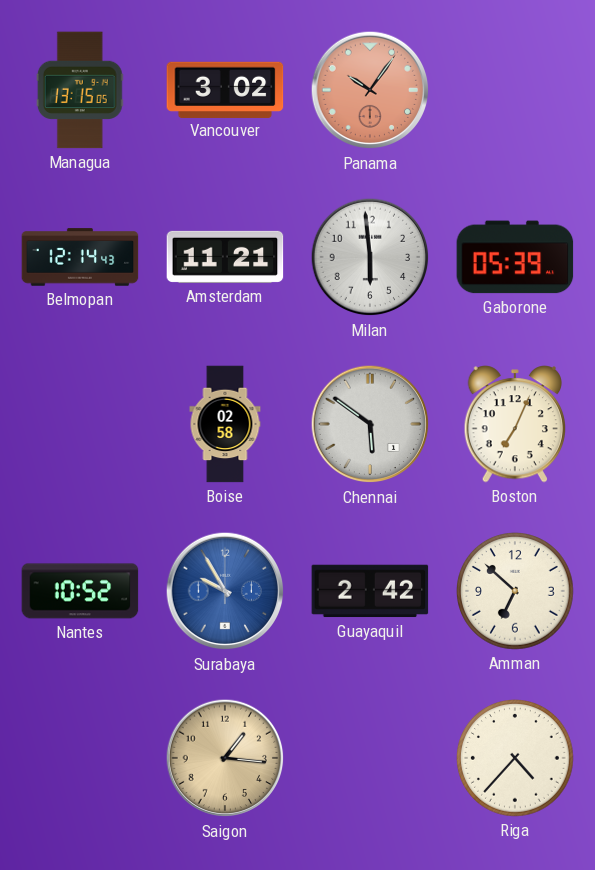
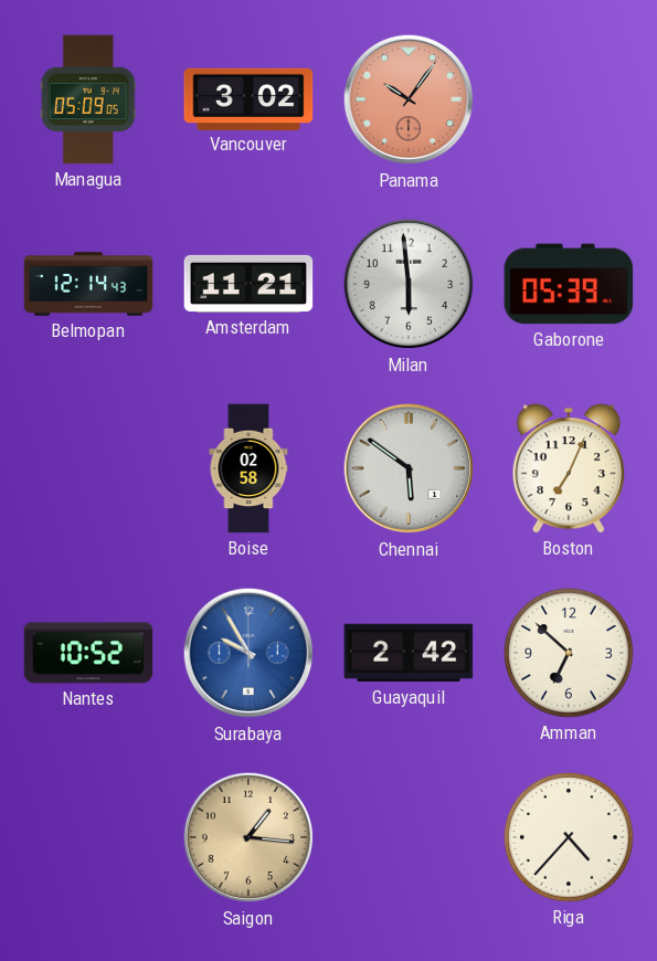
Managua: 13:15 -> 05:09
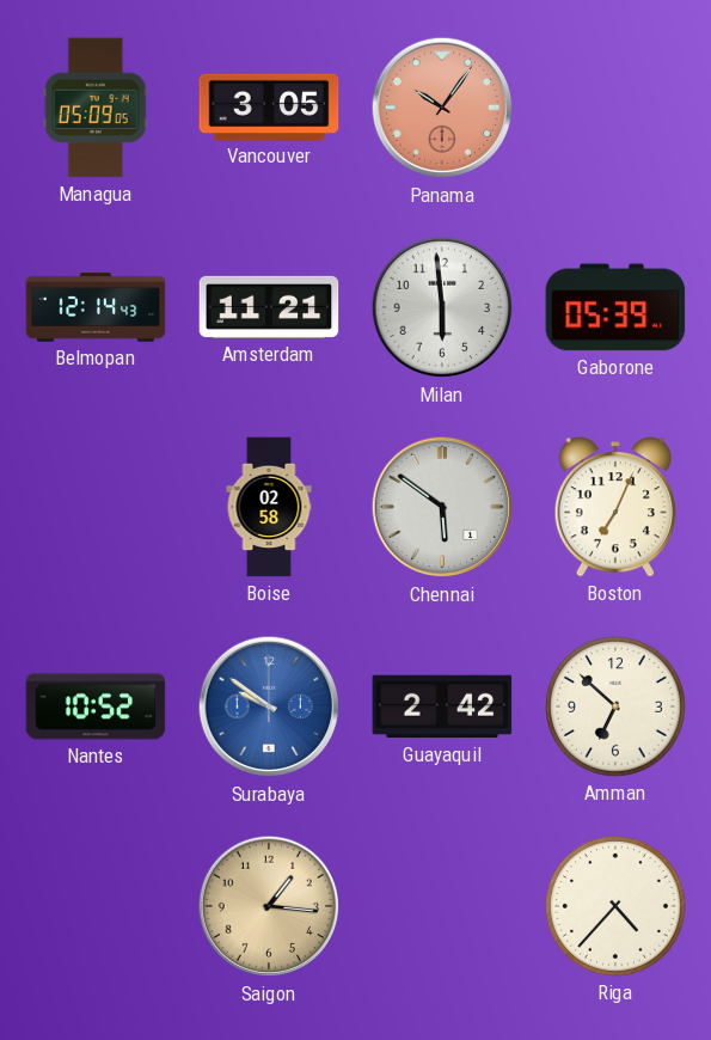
Vancouver: 3:02 -> 3:05
Surabaya: 9:55 -> 9:51
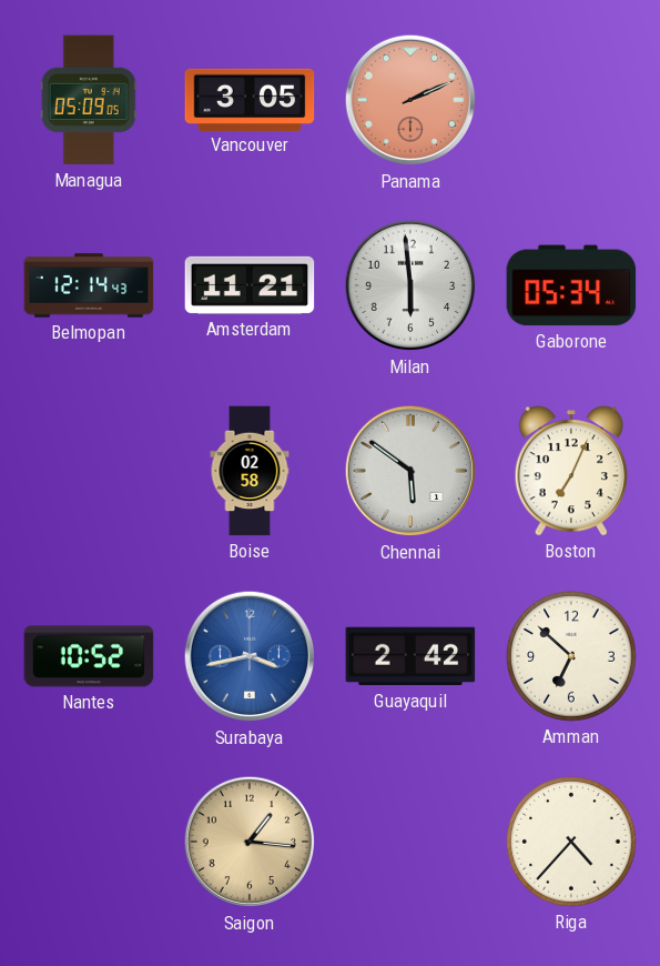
Panama: 10:06 -> 2:11
Gaborone: 05:39 -> 05:34
Surabaya: 9:51 -> 3:43
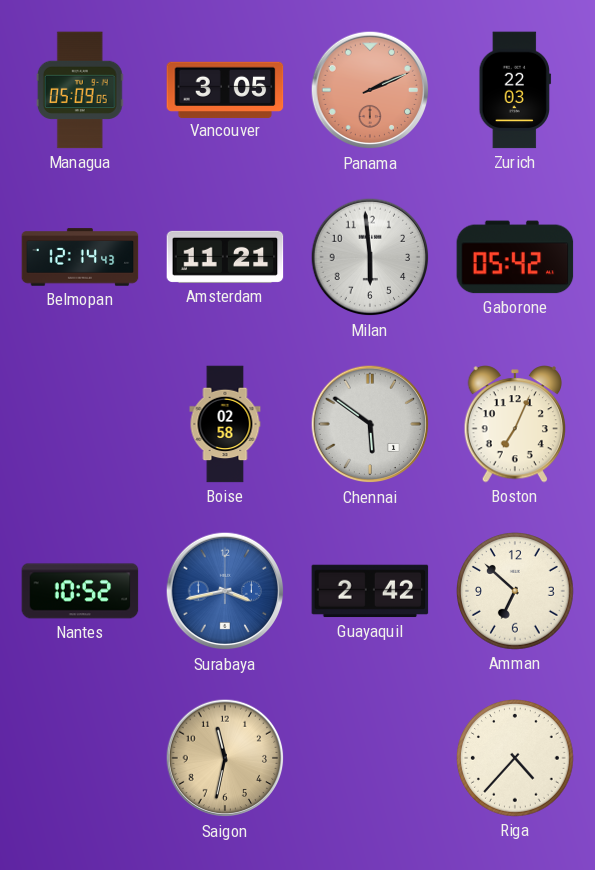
Zurich: none -> 22:03
Gaborone: 05:34 -> 05:42
Saigon: 1:16 -> 11:32
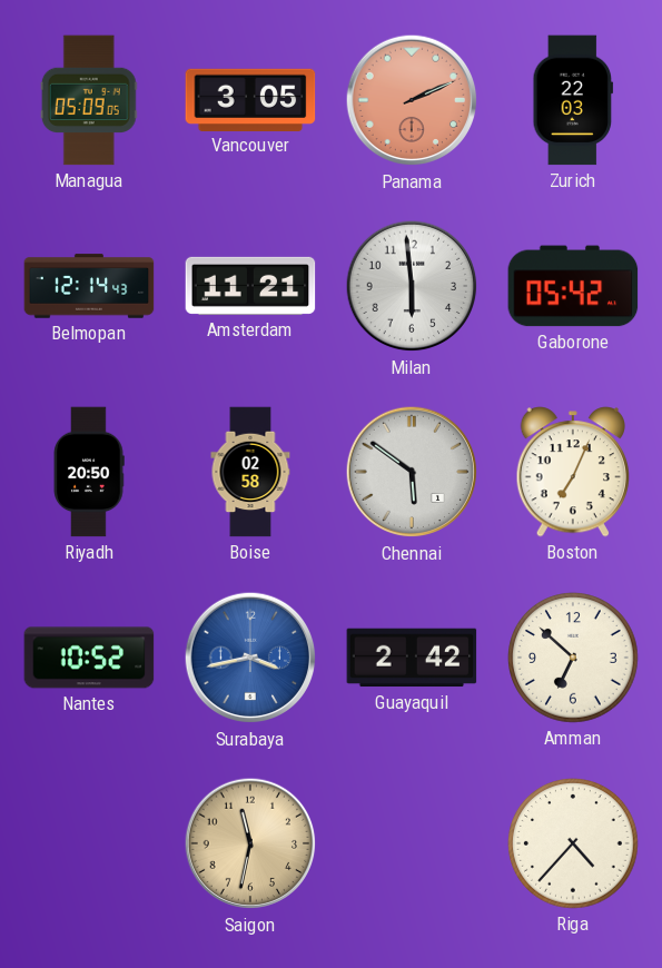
Riyadh: none -> 20:50
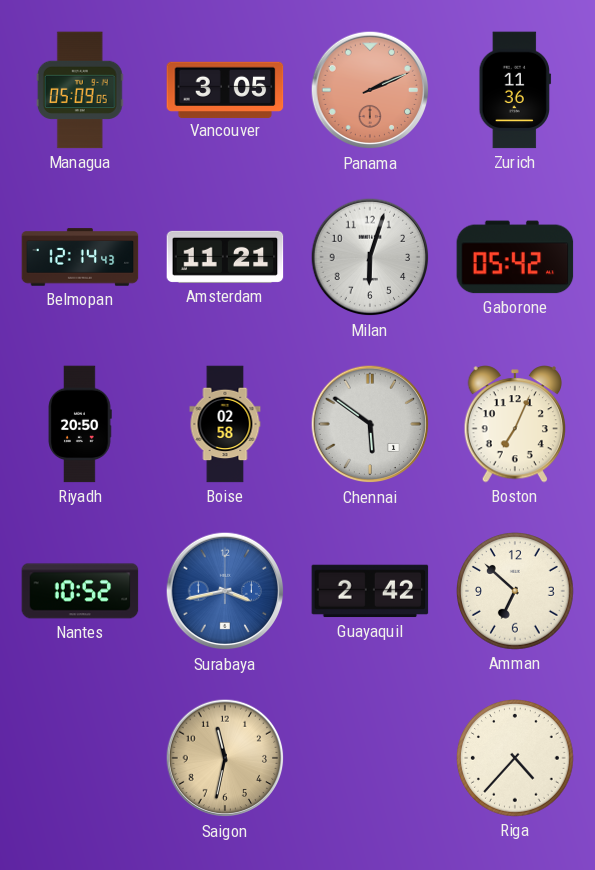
Zurich: 22:03 -> 11:36
Milan: 5:59 -> 6:03
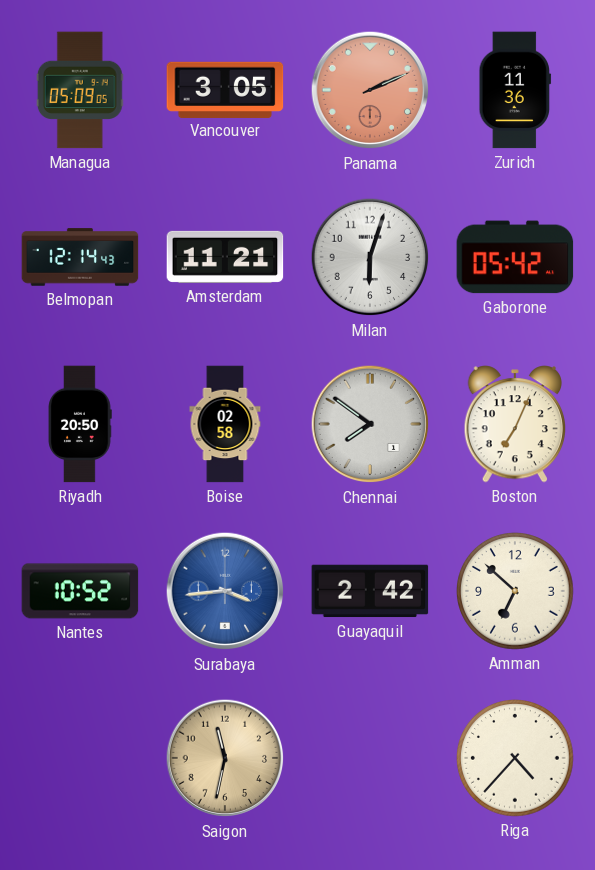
Chennai: 5:51 -> 7:51
Surabaya: 3:43 -> 3:44
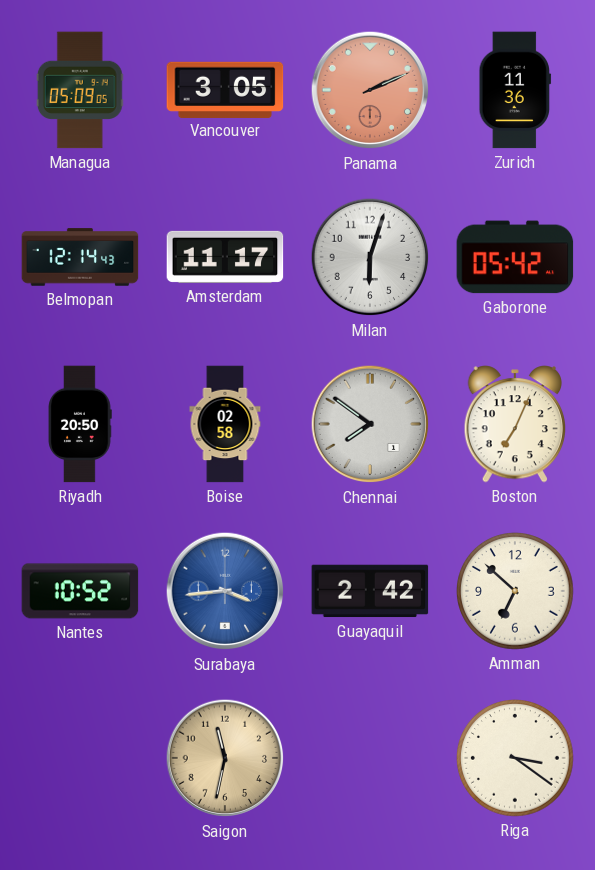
Amsterdam: 11:21 -> 11:17
Riga: 4:37 -> 3:21
